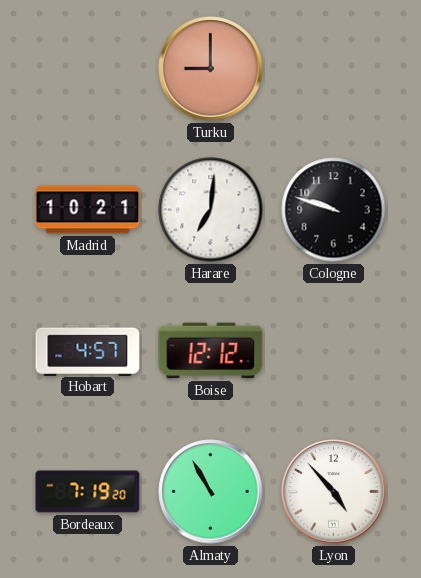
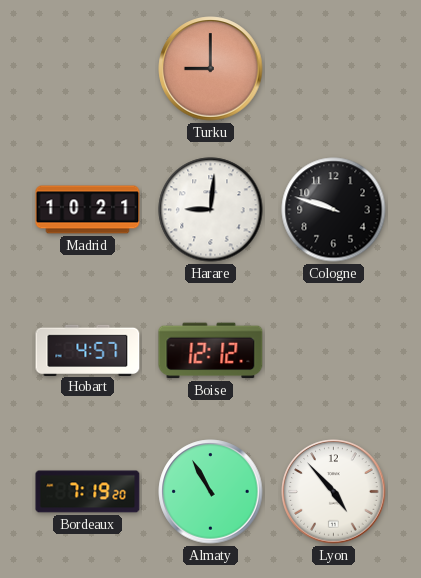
Harare: 7:01 -> 9:01
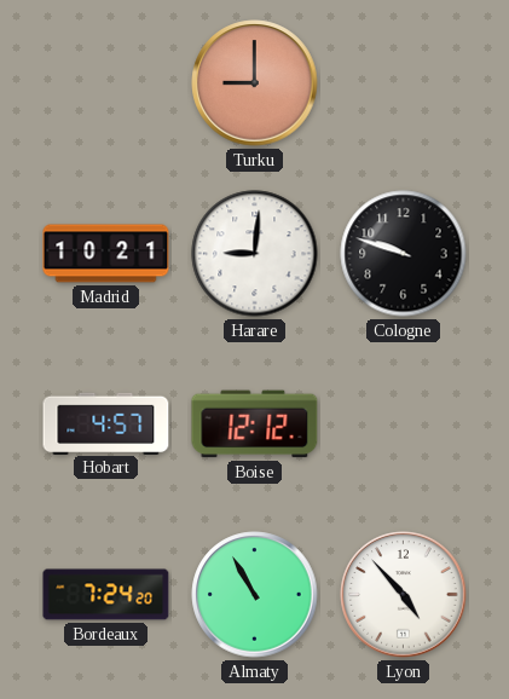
Bordeaux: 7:19 -> 7:24
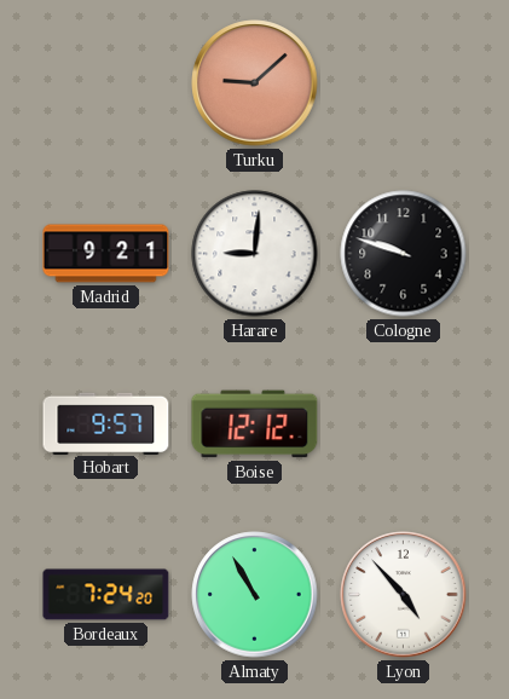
Turku: 9:00 -> 9:08
Madrid: 10:21 -> 9:21
Hobart: 4:57 -> 9:57
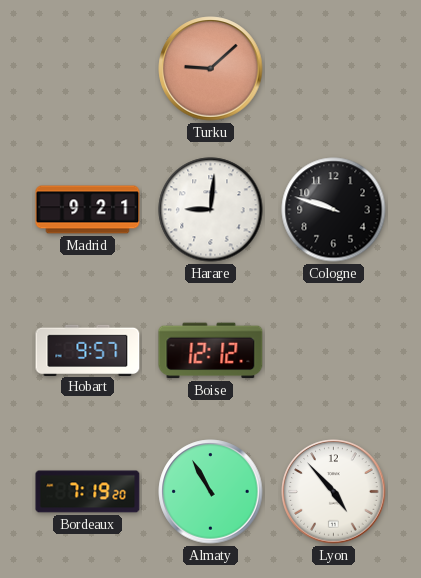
Bordeaux: 7:24 -> 7:19
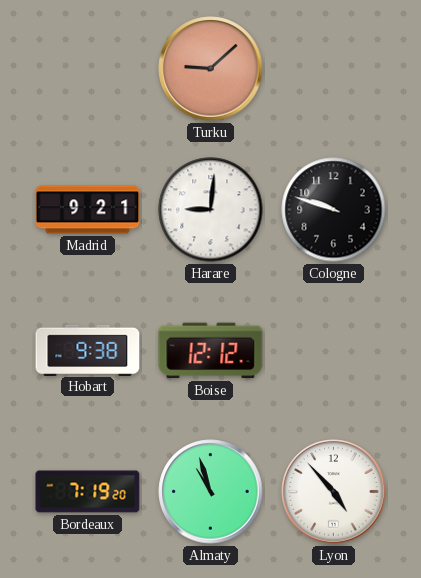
Hobart: 9:57 -> 9:38
Almaty: 10:55 -> 10:57
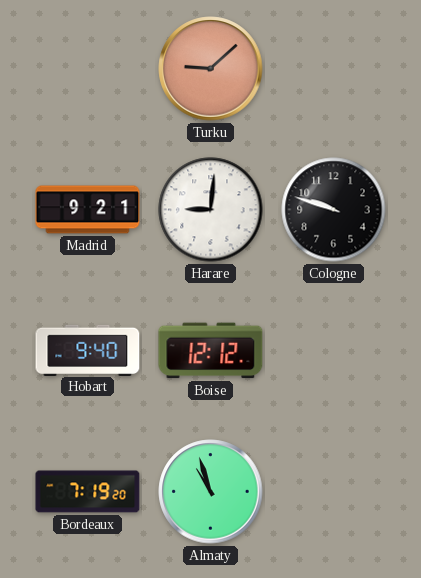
Hobart: 9:38 -> 9:40
Lyon: 4:53 -> none
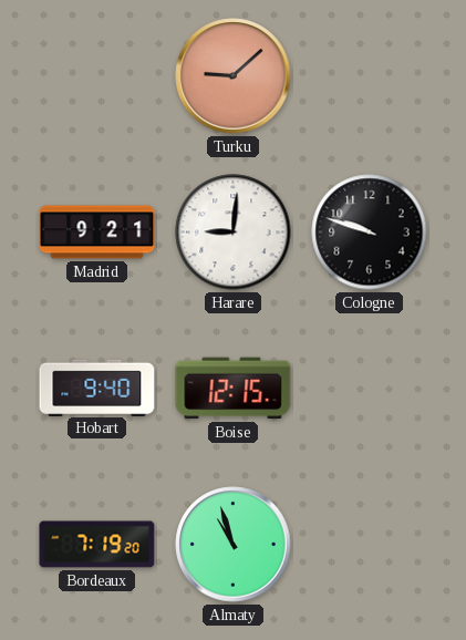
Boise: 12:12 -> 12:15
